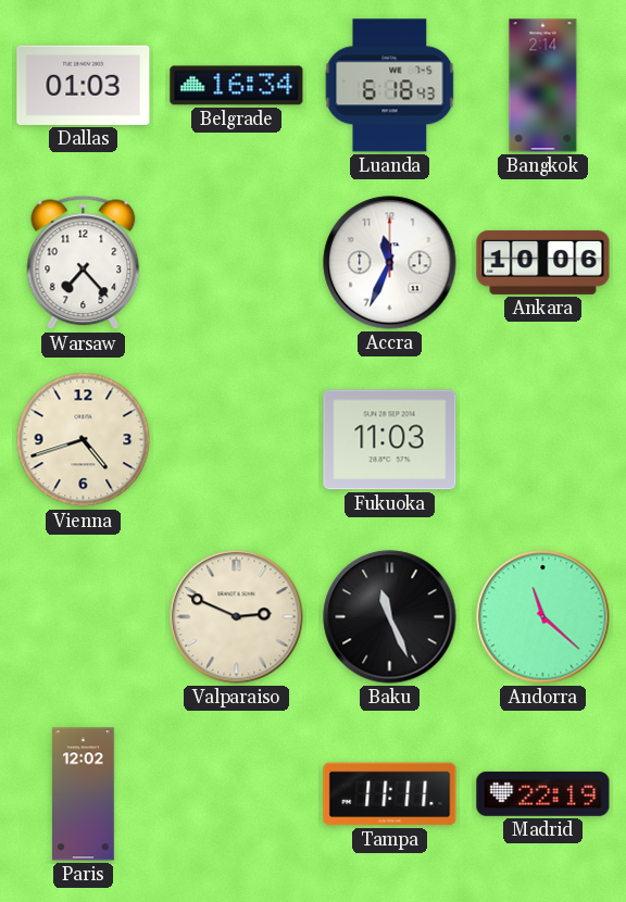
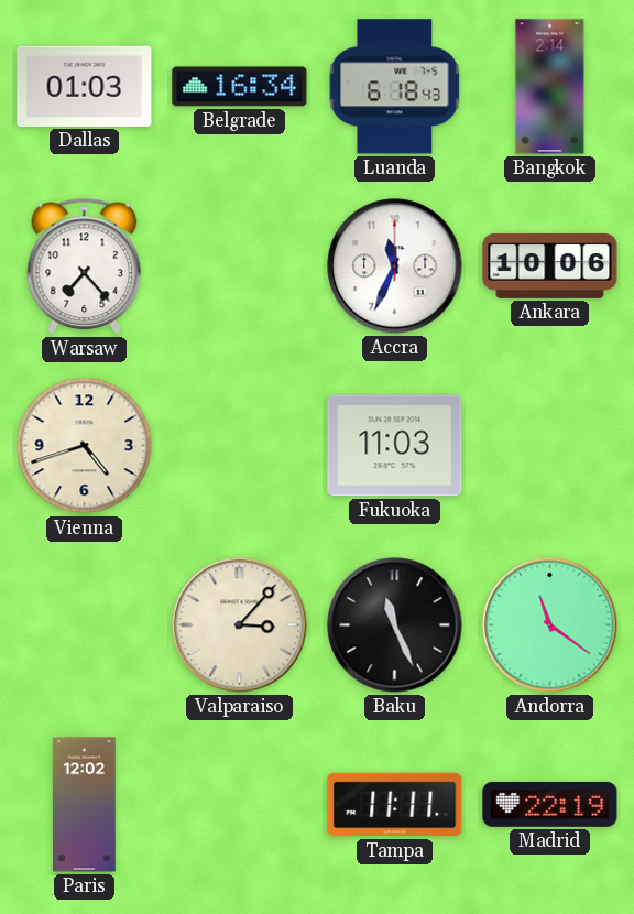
Valparaiso: 2:49 -> 3:07
Andorra: 11:22 -> 11:21
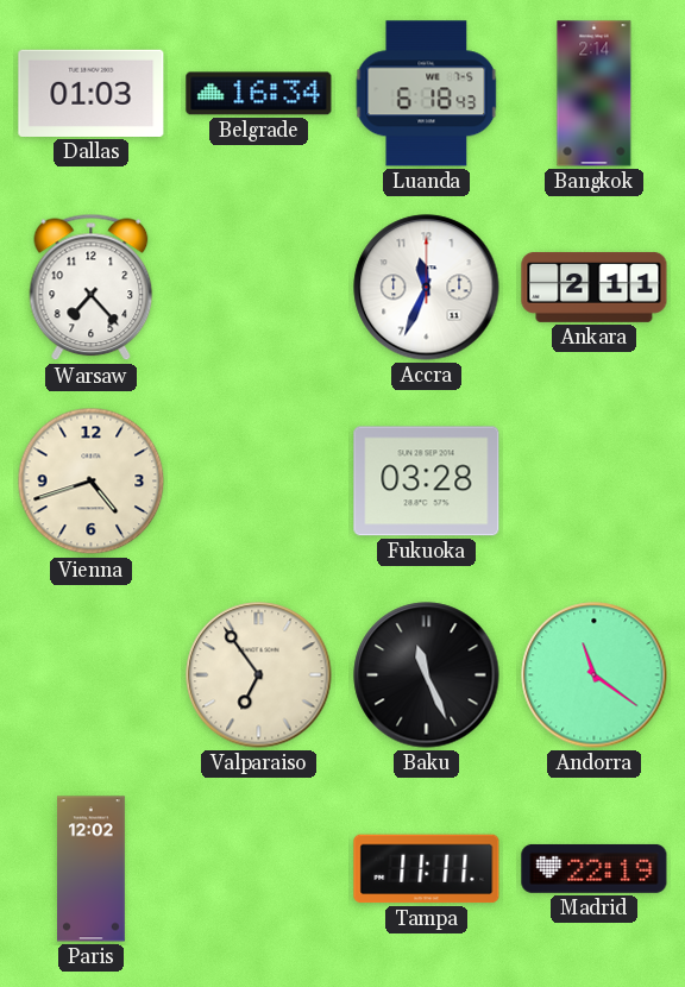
Ankara: 10:06 -> 2:11
Fukuoka: 11:03 -> 03:28
Valparaiso: 3:07 -> 6:54
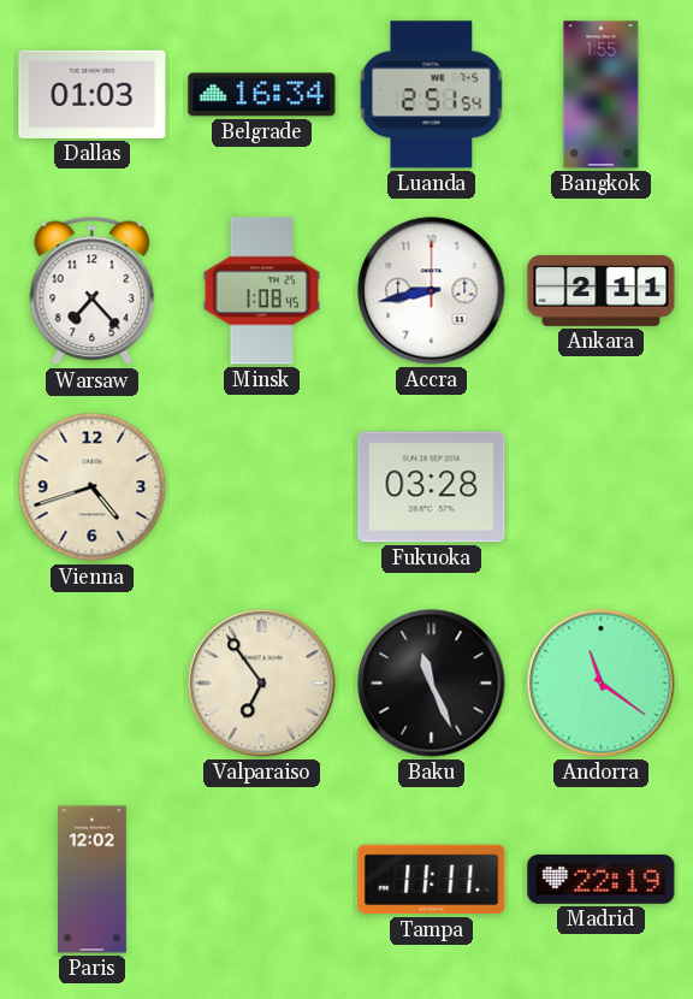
Luanda: 6:18 -> 2:51
Bangkok: 2:14 -> 1:55
Minsk: none -> 1:08
Accra: 11:34 -> 8:43
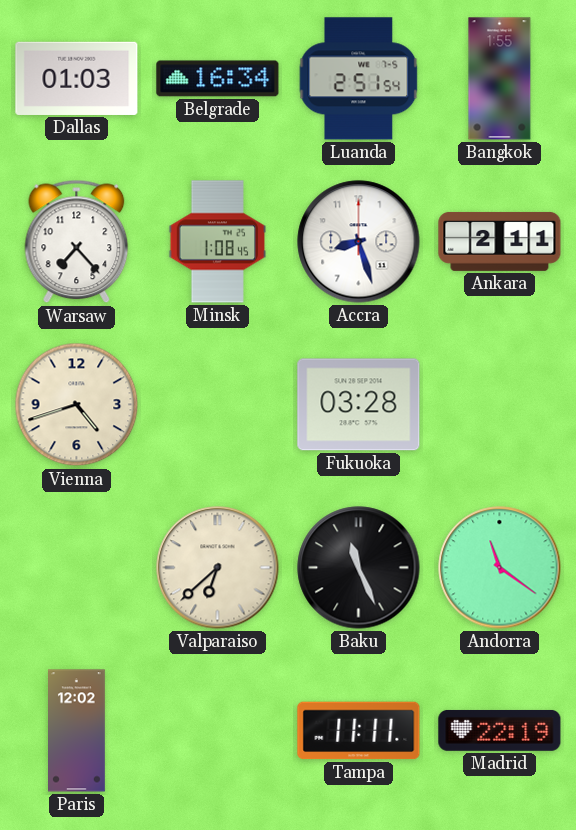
Accra: 8:43 -> 8:27
Valparaiso: 6:54 -> 6:38
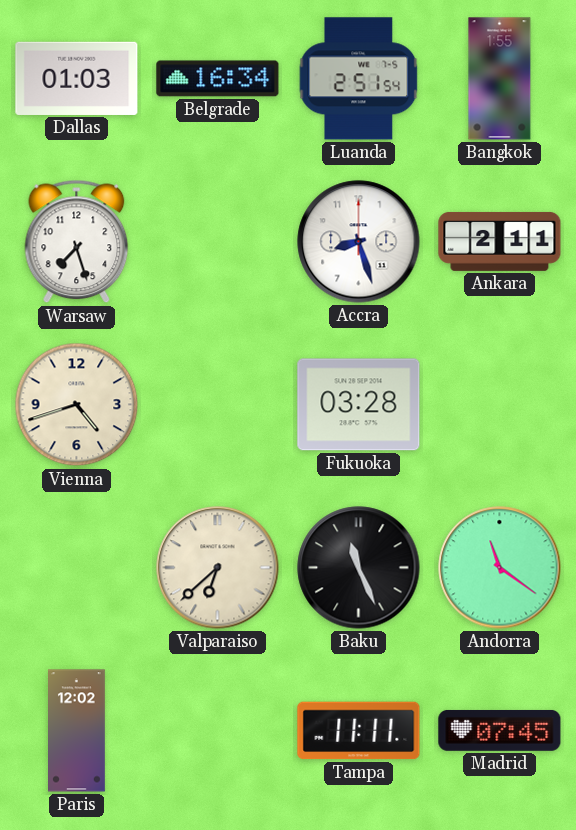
Warsaw: 7:23 -> 7:27
Minsk: 1:08 -> none
Madrid: 22:19 -> 07:45
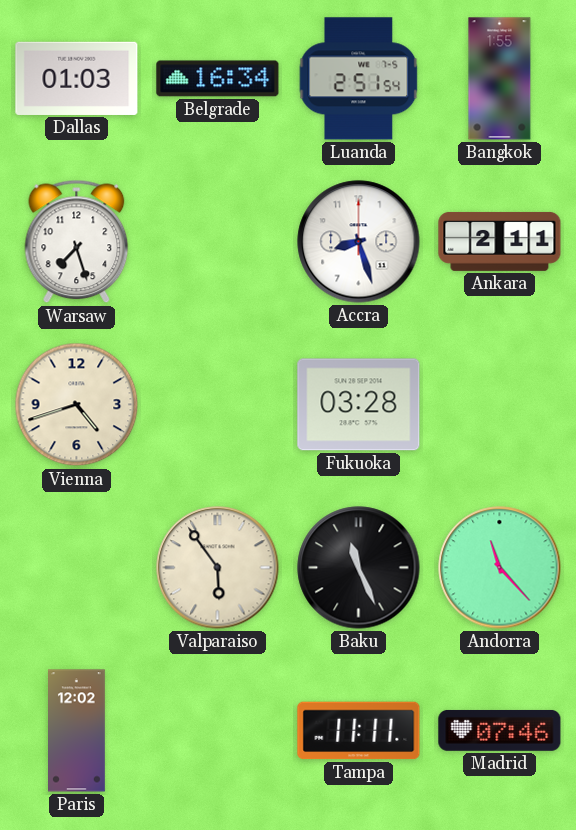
Valparaiso: 6:38 -> 5:54
Andorra: 11:21 -> 11:23
Madrid: 07:45 -> 07:46
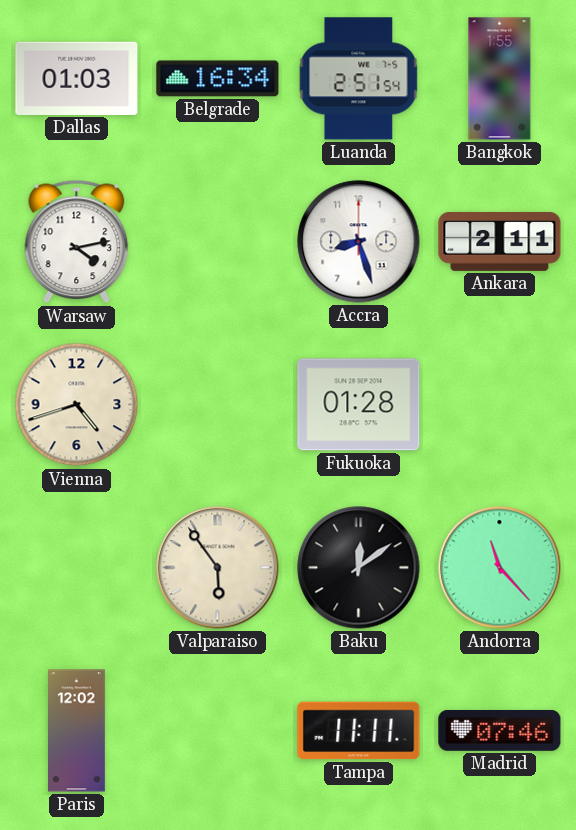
Warsaw: 7:27 -> 4:13
Fukuoka: 03:28 -> 01:28
Baku: 11:26 -> 12:09
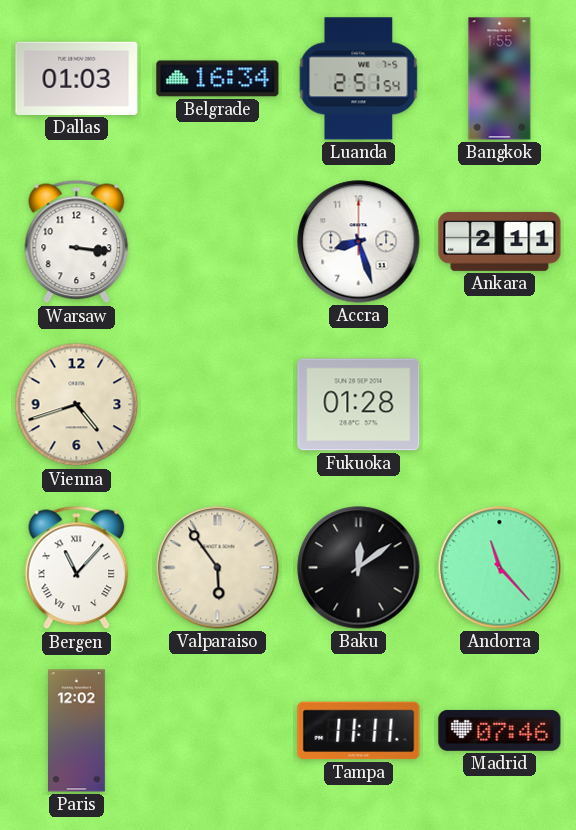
Warsaw: 4:13 -> 3:16
Bergen: none -> 11:07
